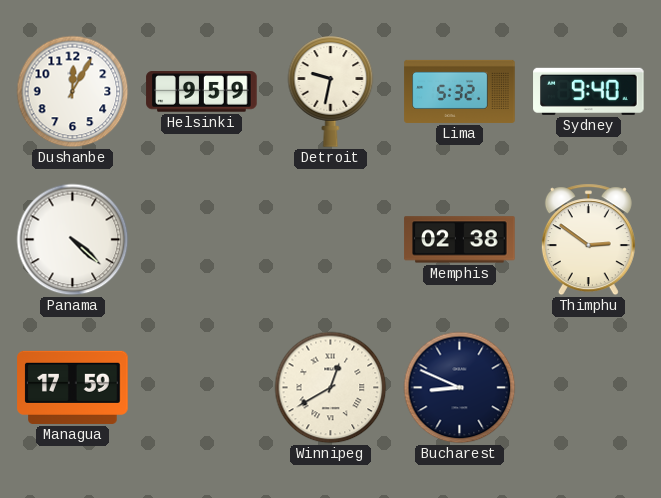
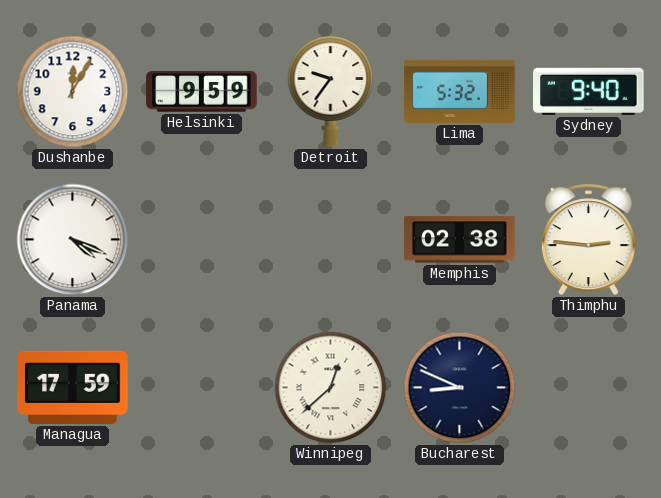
Detroit: 9:32 -> 9:36
Panama: 4:22 -> 4:19
Thimphu: 2:51 -> 2:46
Winnipeg: 12:40 -> 12:38
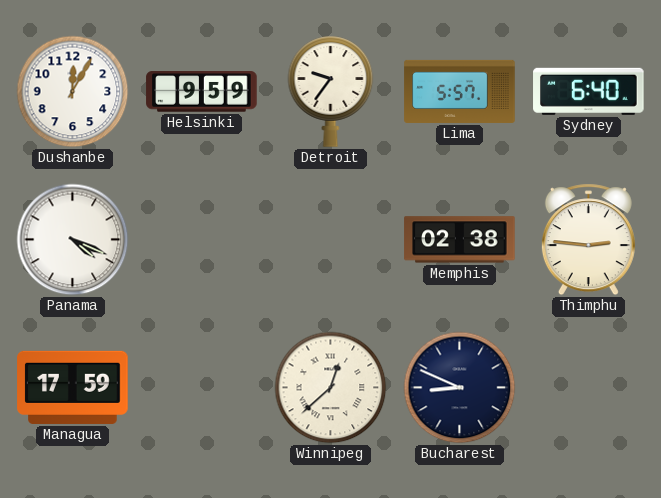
Lima: 5:32 -> 5:57
Sydney: 9:40 -> 6:40
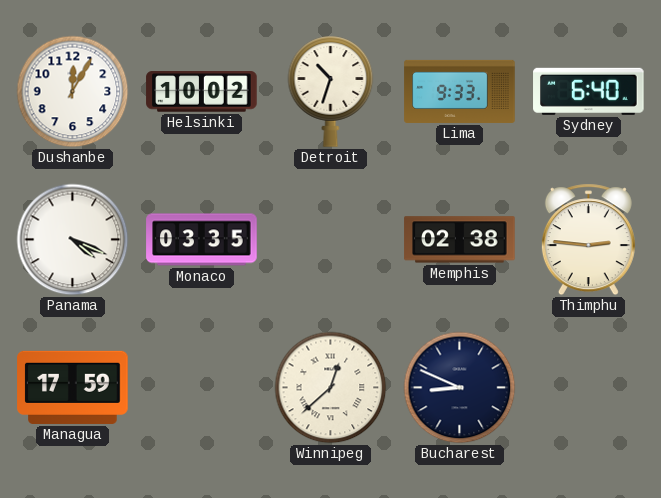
Helsinki: 9:59 -> 10:02
Detroit: 9:36 -> 10:33
Lima: 5:57 -> 9:33
Monaco: none -> 03:35
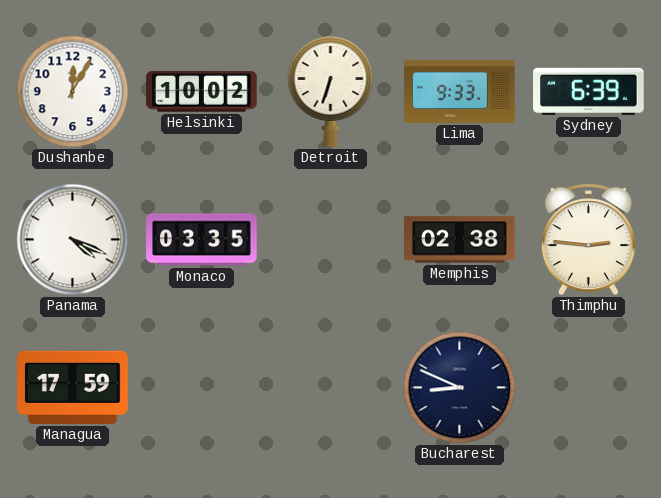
Detroit: 10:33 -> 6:33
Sydney: 6:40 -> 6:39
Winnipeg: 12:38 -> none
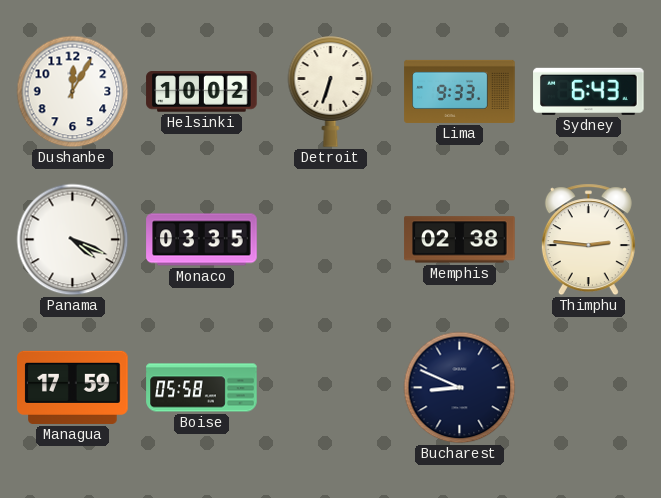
Sydney: 6:39 -> 6:43
Boise: none -> 05:58
